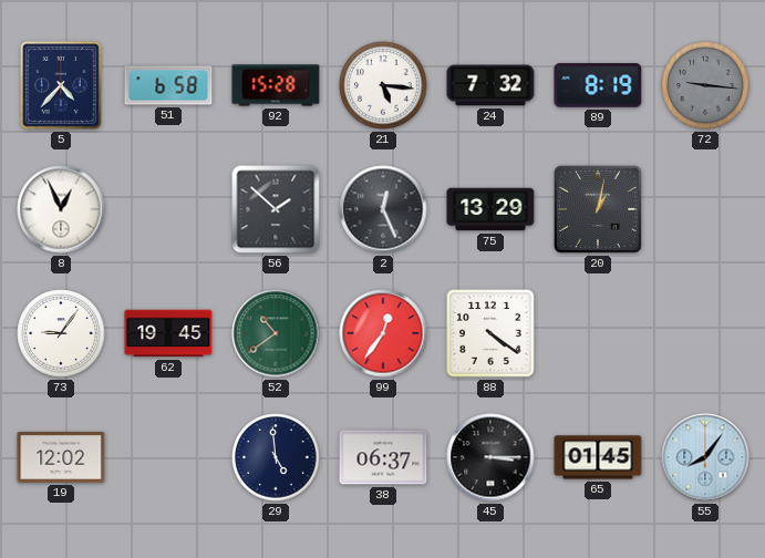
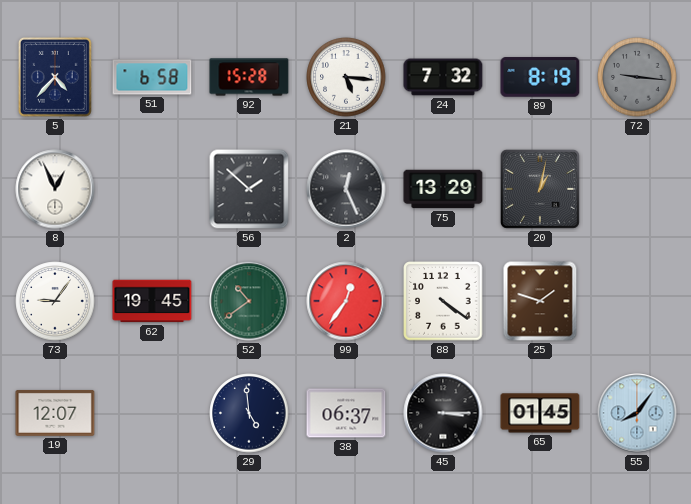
25: none -> 1:48
19: 12:02 -> 12:07
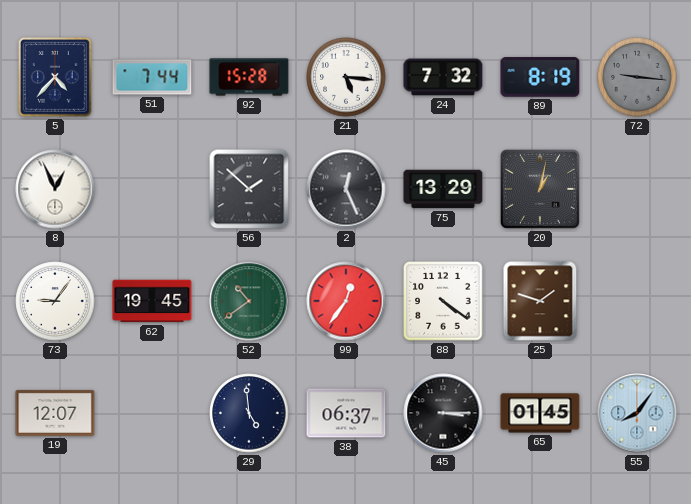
51: 6:58 -> 7:44
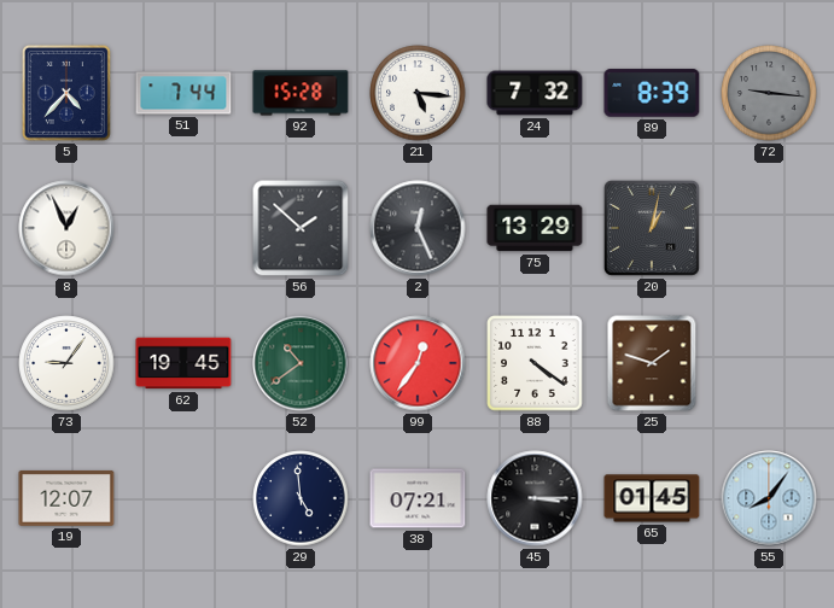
89: 8:19 -> 8:39
38: 06:37 -> 07:21
